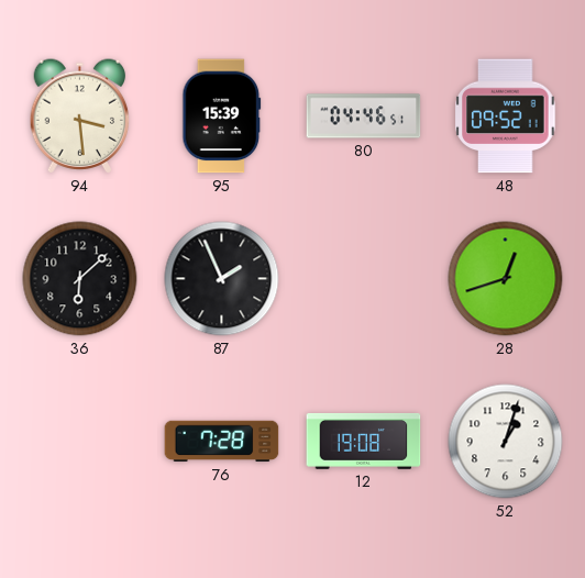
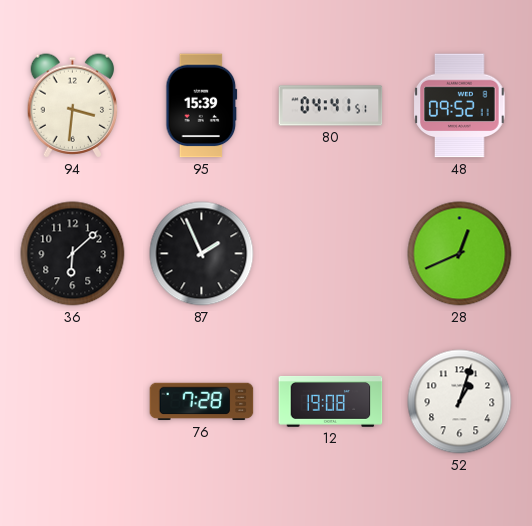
94: 3:29 -> 3:31
80: 04:46 -> 04:41
28: 12:42 -> 12:41
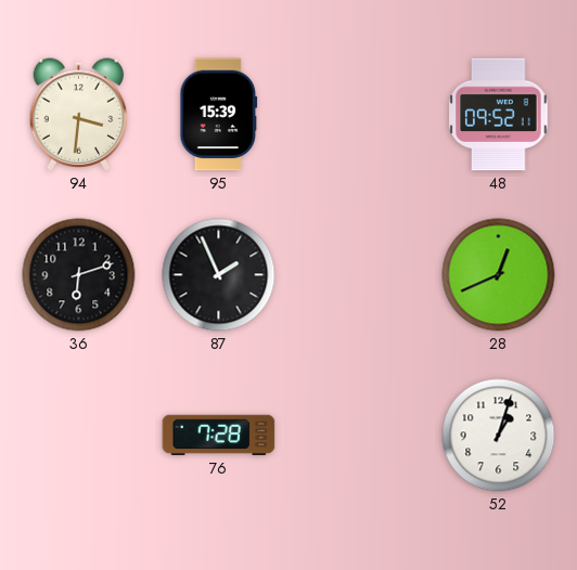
80: 04:41 -> none
36: 6:08 -> 6:12
12: 19:08 -> none
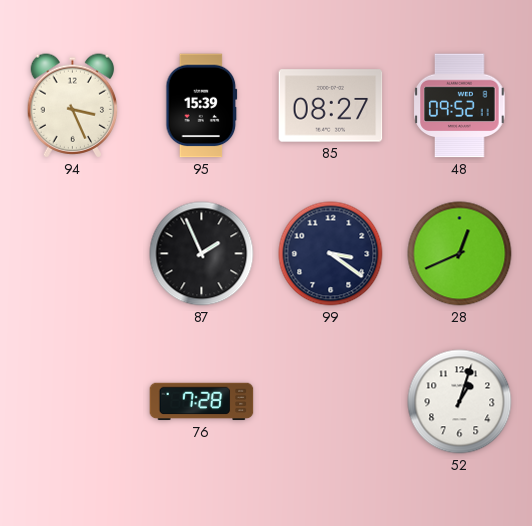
94: 3:31 -> 3:26
85: none -> 08:27
36: 6:12 -> none
99: none -> 3:21
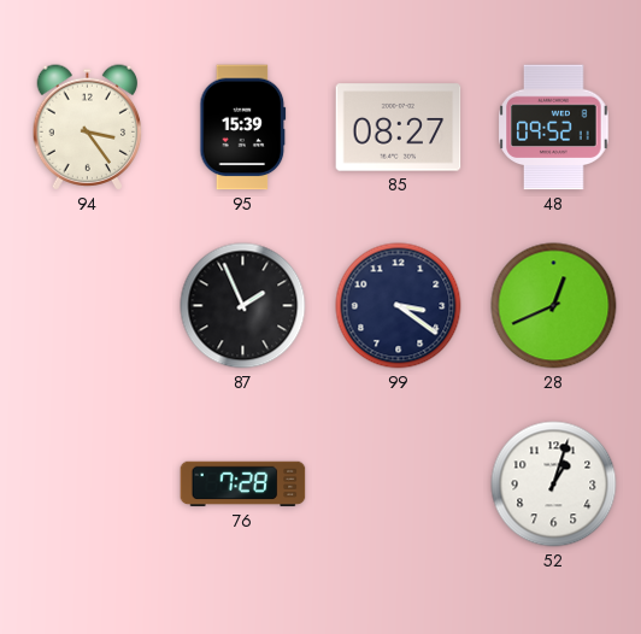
94: 3:26 -> 3:24
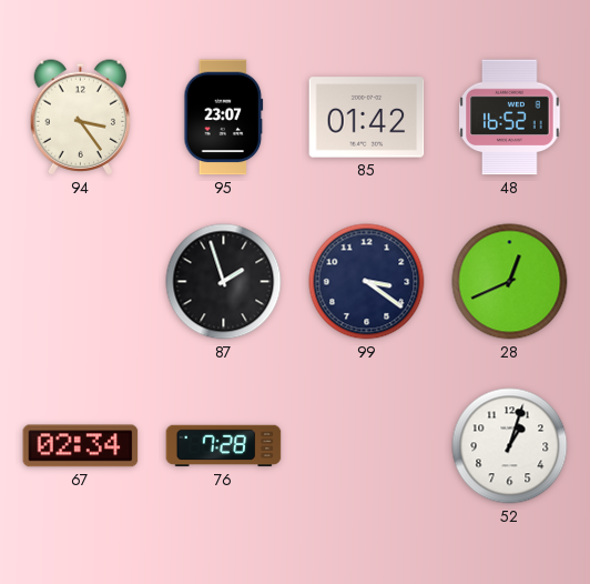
95: 15:39 -> 23:07
85: 08:27 -> 01:42
48: 09:52 -> 16:52
87: 1:56 -> 1:57
67: none -> 02:34
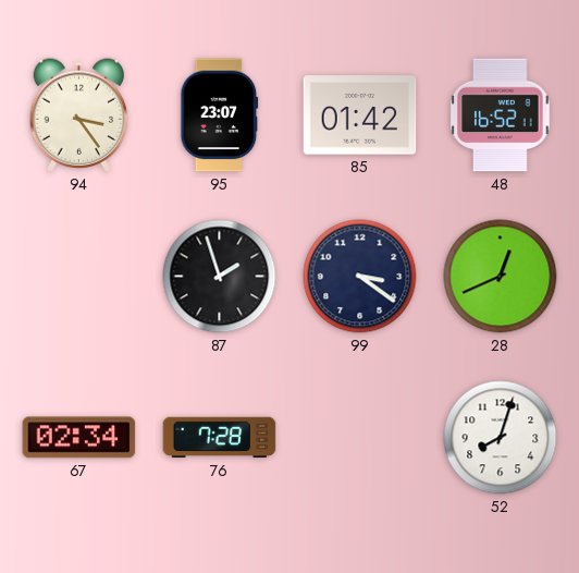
52: 1:03 -> 8:03
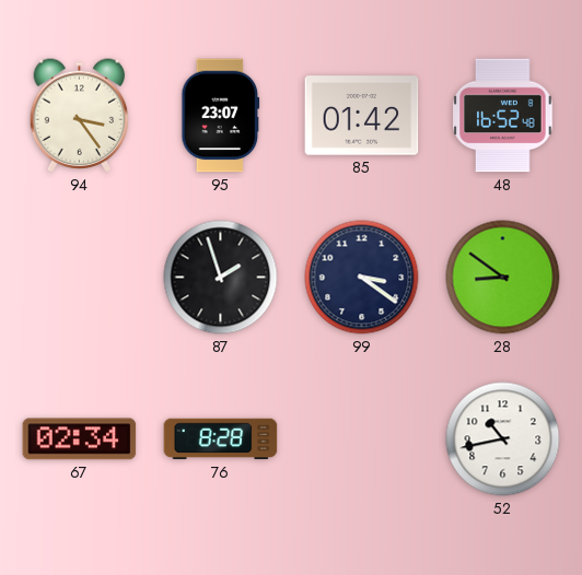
48: 16:52:11 -> 16:52:48
28: 12:41 -> 8:51
76: 7:28 -> 8:28
52: 8:03 -> 10:43
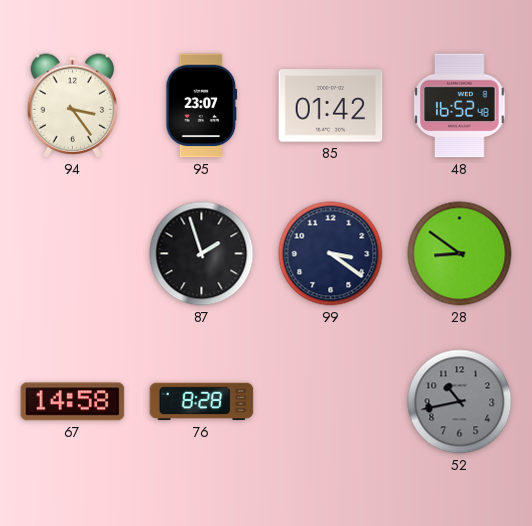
67: 02:34 -> 14:58
52 dial: white -> grey
